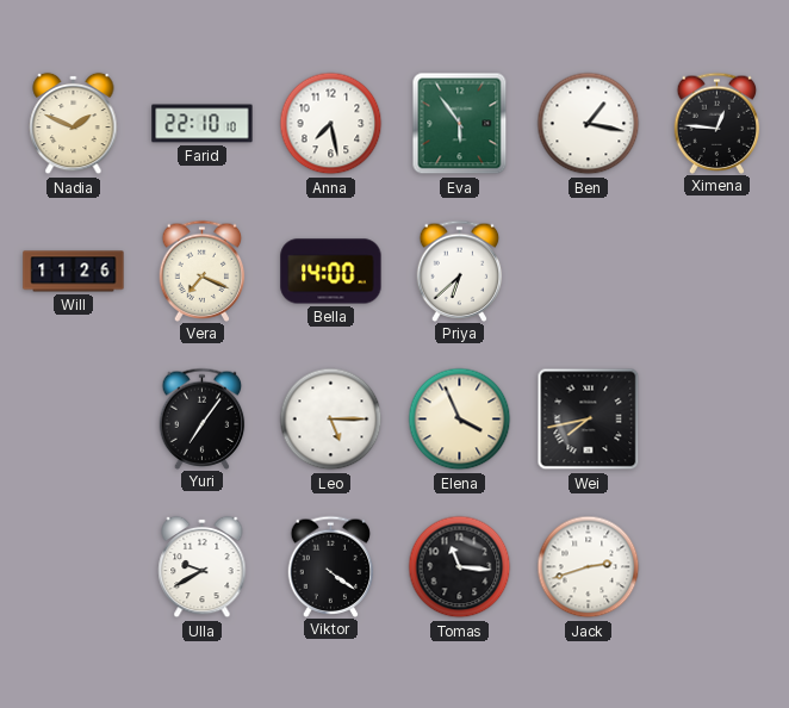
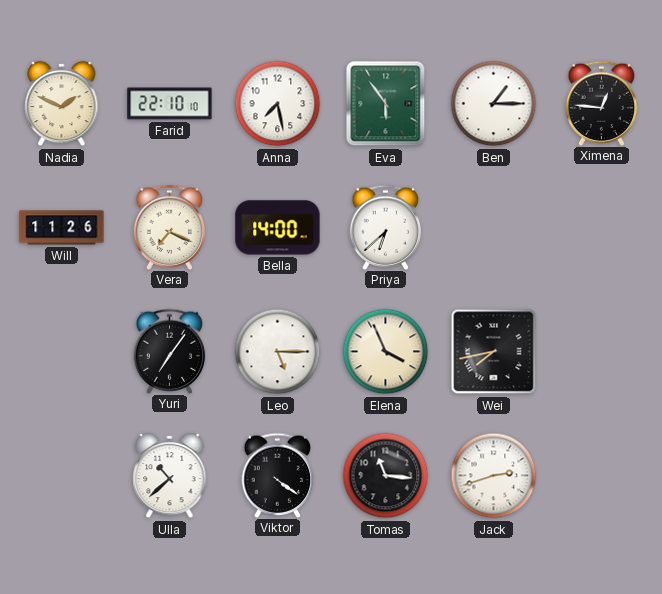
Ben: 1:17 -> 1:15
Ulla: 9:40 -> 10:38
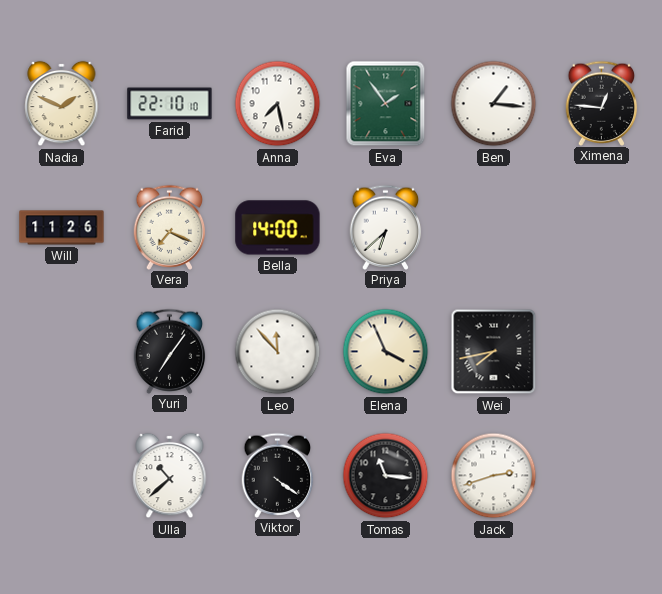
Eva: 5:54 -> 1:54
Ben: 1:15 -> 1:16
Leo: 5:15 -> 11:53
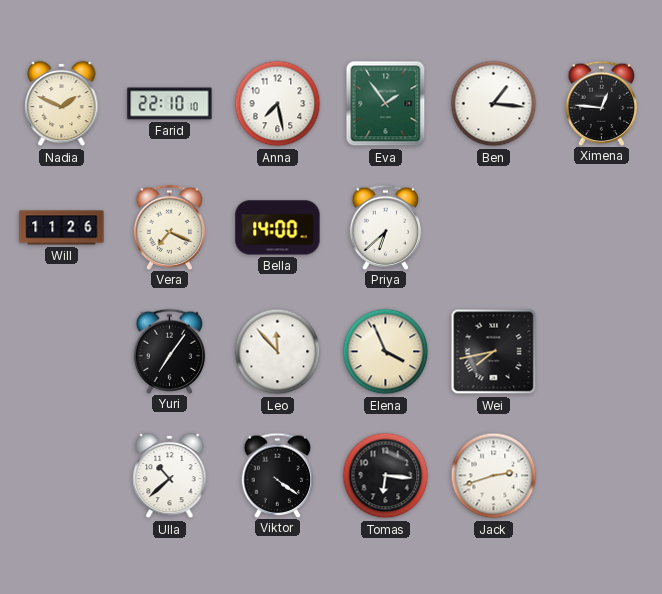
Tomas: 11:16 -> 6:16
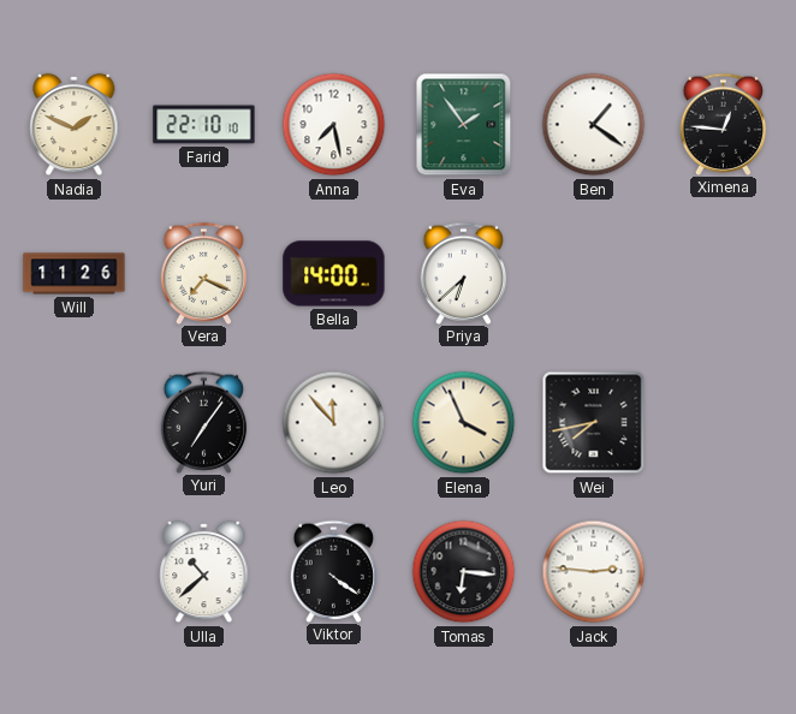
Ben: 1:16 -> 1:21
Jack: 2:42 -> 2:46
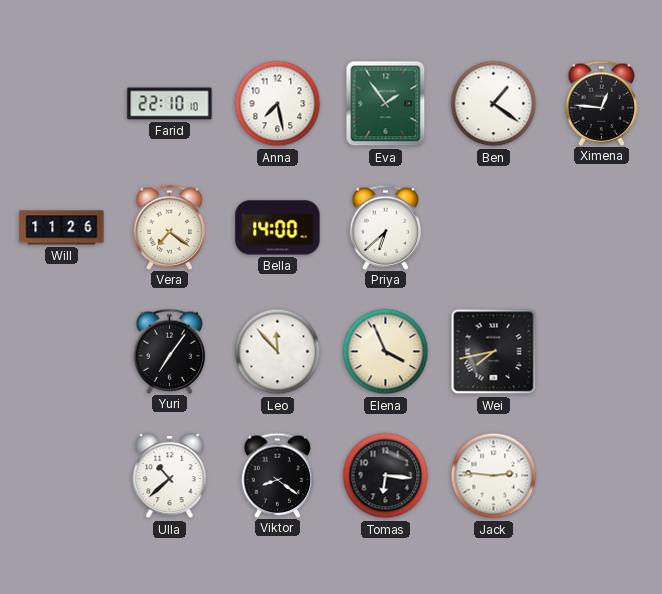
Nadia: 1:49 -> none
Vera: 7:19 -> 7:21
Viktor: 4:21 -> 8:21
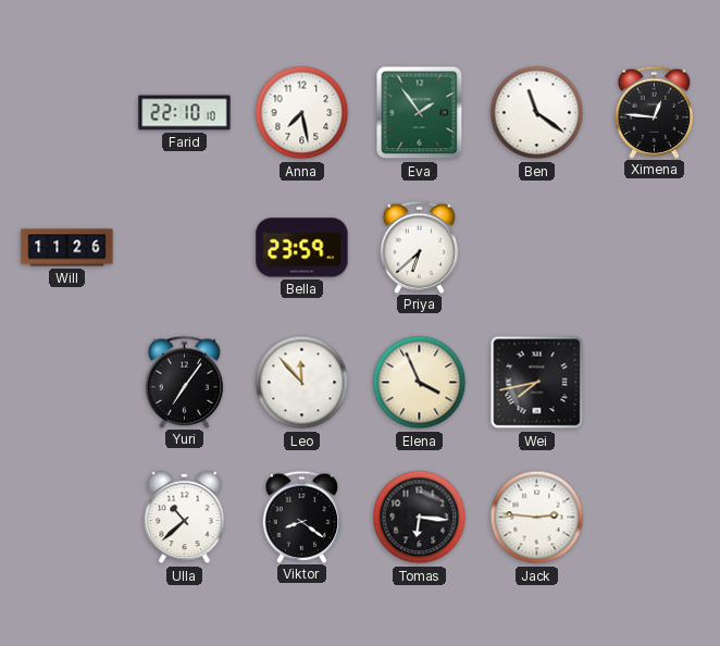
Ben: 1:21 -> 11:21
Vera: 7:21 -> none
Bella: 14:00 -> 23:59
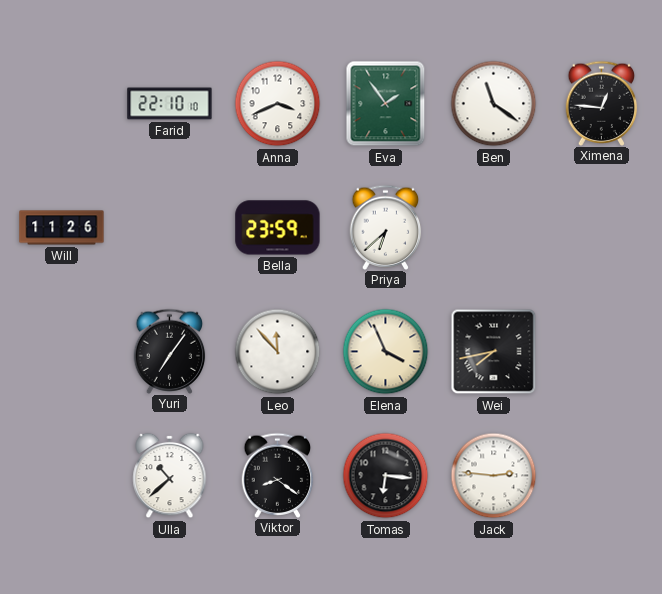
Anna: 7:28 -> 3:41
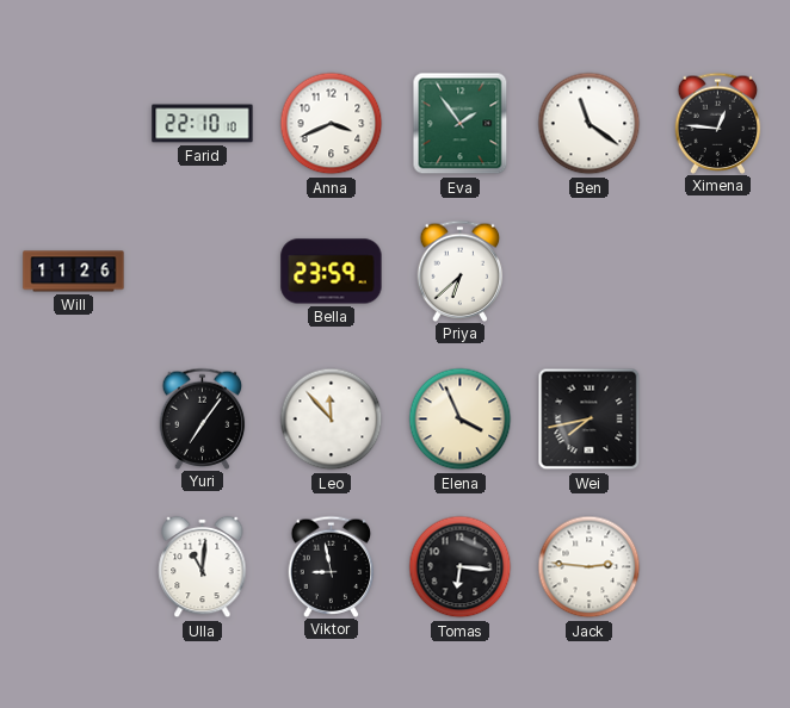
Ulla: 10:38 -> 11:01
Viktor: 8:21 -> 8:58
